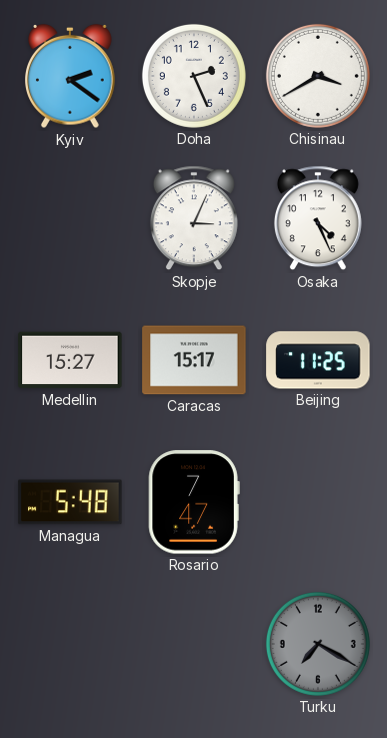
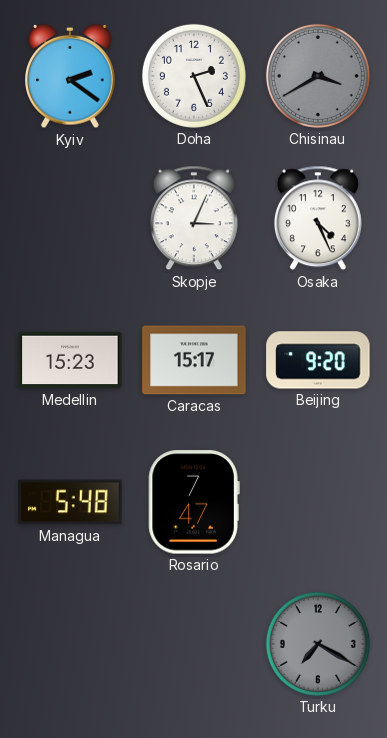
Chisinau dial: white -> grey
Medellin: 15:27 -> 15:23
Beijing: 11:25 -> 9:20
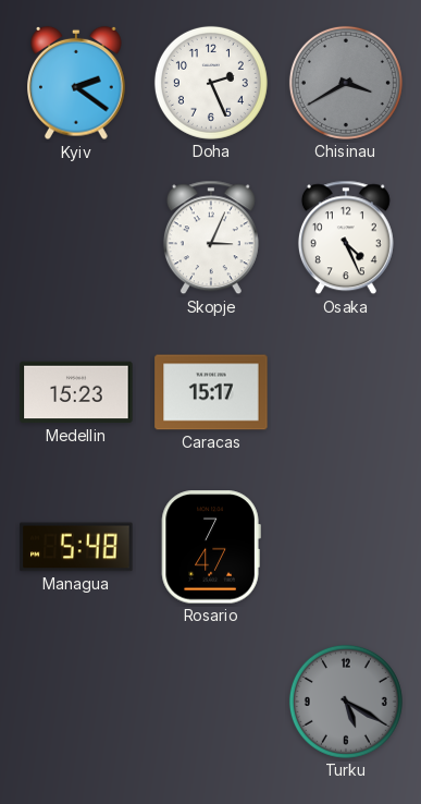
Beijing: 9:20 -> none
Turku: 7:20 -> 5:20
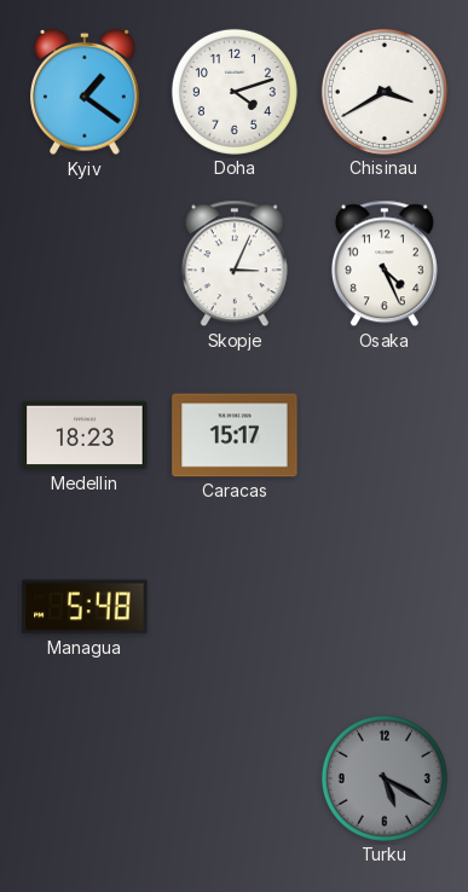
Kyiv: 2:21 -> 1:21
Doha: 2:26 -> 4:12
Chisinau dial: grey -> white
Medellin: 15:23 -> 18:23
Rosario: 7:47 -> none
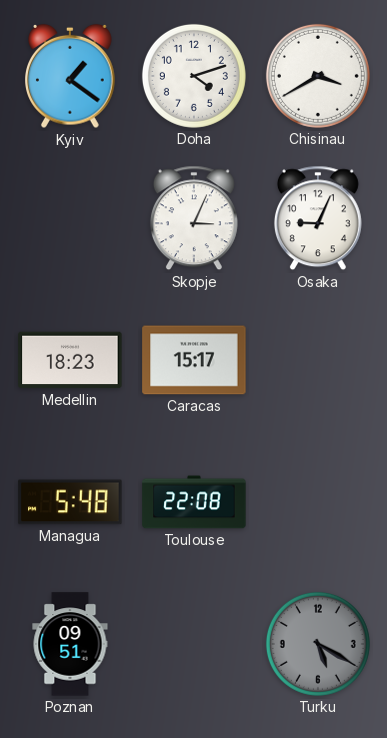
Osaka: 4:26 -> 9:04
Toulouse: none -> 22:08
Poznan: none -> 09:51
